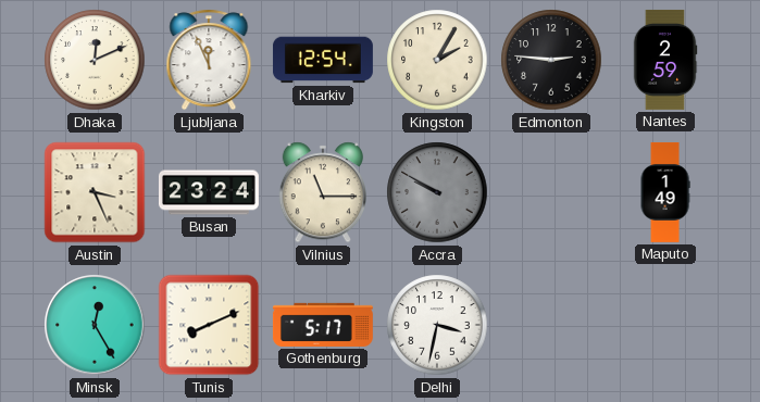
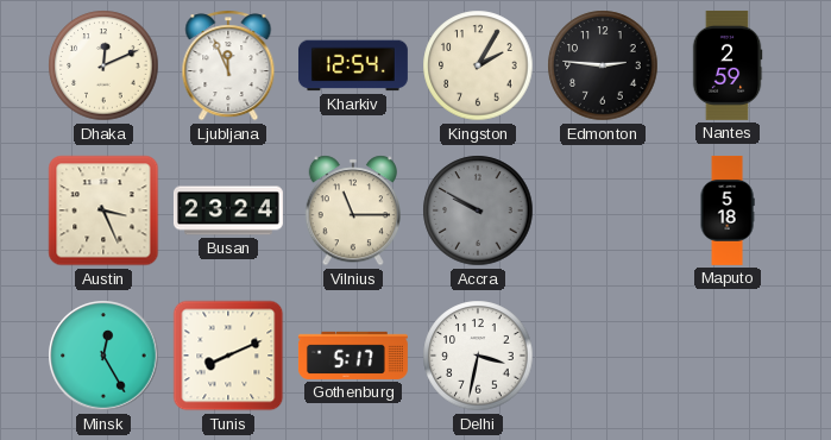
Maputo: 1:49 -> 5:18
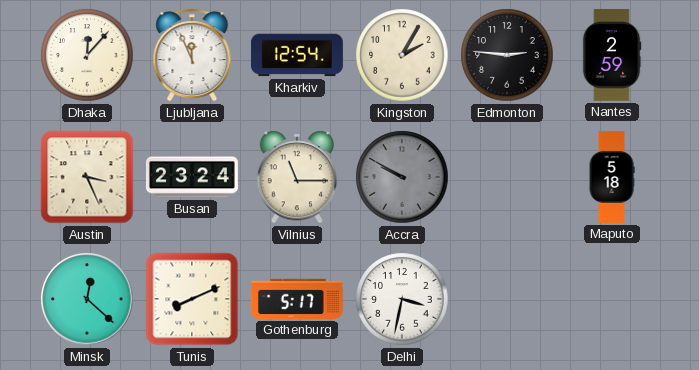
Dhaka: 12:11 -> 12:07
Minsk: 12:25 -> 12:22
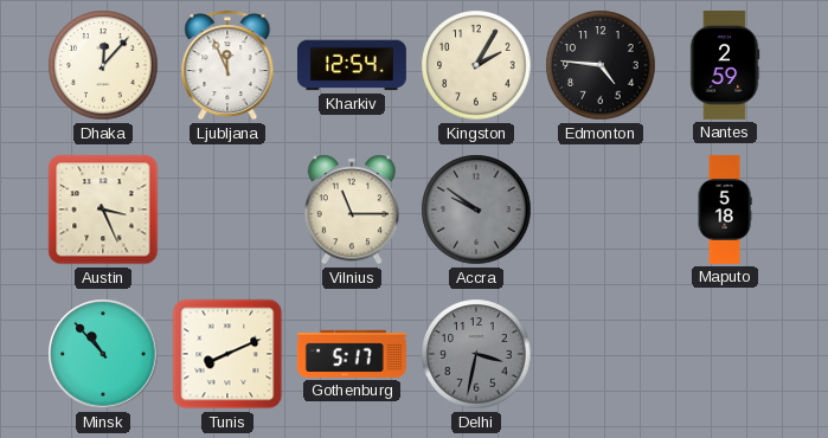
Edmonton: 2:46 -> 4:46
Busan: 23:24 -> none
Accra: 9:50 -> 9:51
Minsk: 12:22 -> 10:53
Delhi dial: white -> grey
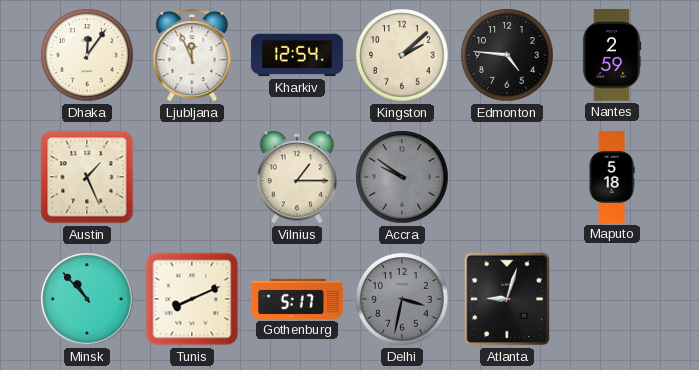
Dhaka: 12:07 -> 12:06
Kingston: 2:05 -> 2:08
Austin: 3:26 -> 1:26
Vilnius: 11:15 -> 1:15
Atlanta: none -> 9:03
